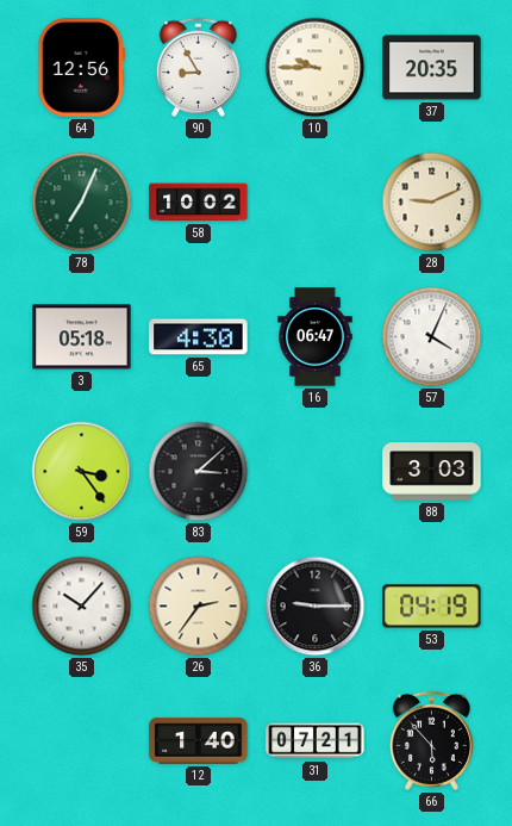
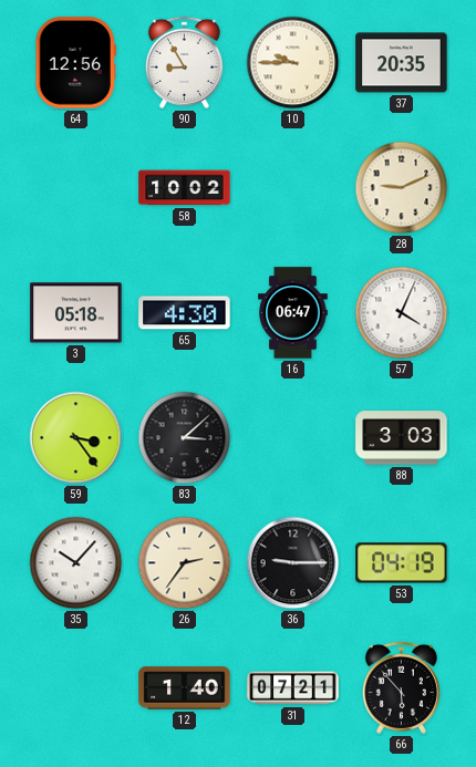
78: 7:04 -> none
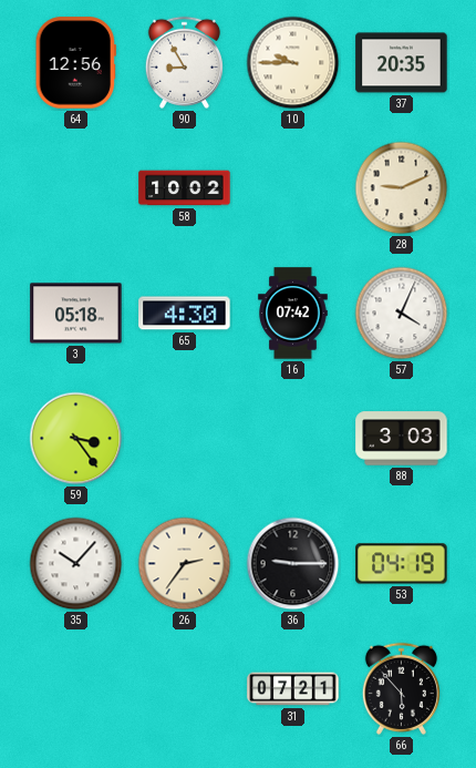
16: 06:47 -> 07:42
83: 3:08 -> none
12: 1:40 -> none
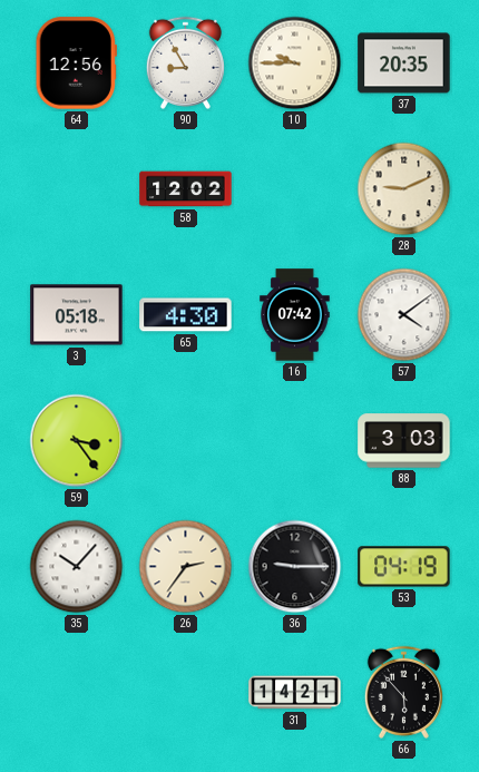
58: 10:02 -> 12:02
57: 4:04 -> 4:09
31: 07:21 -> 14:21
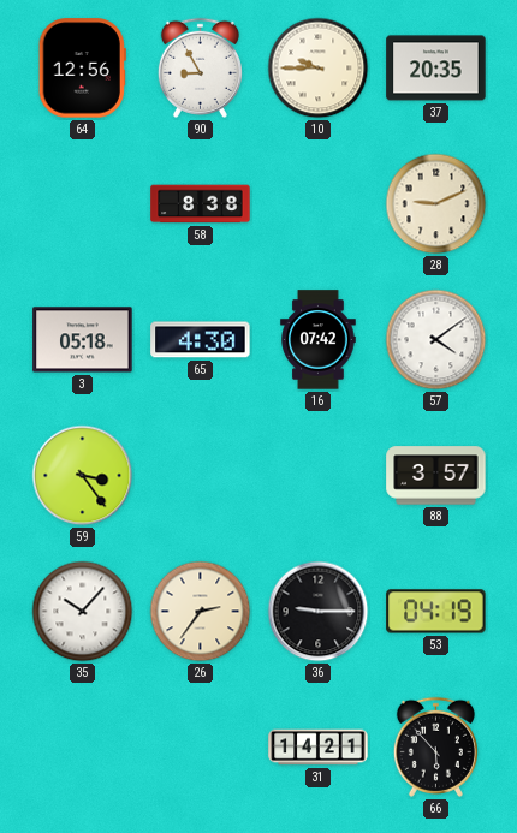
58: 12:02 -> 8:38
88: 3:03 -> 3:57
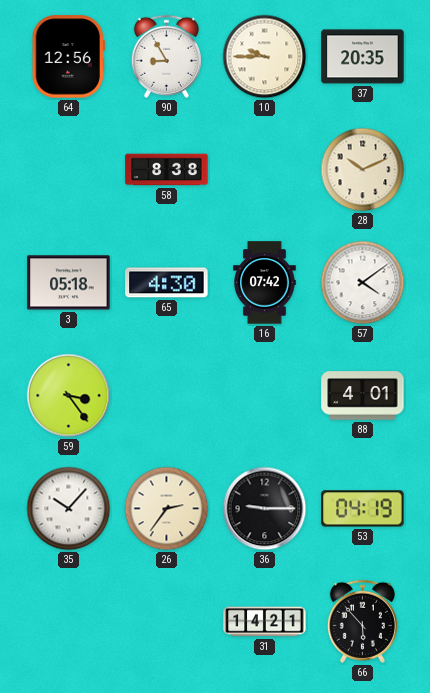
28: 9:11 -> 10:11
88: 3:57 -> 4:01
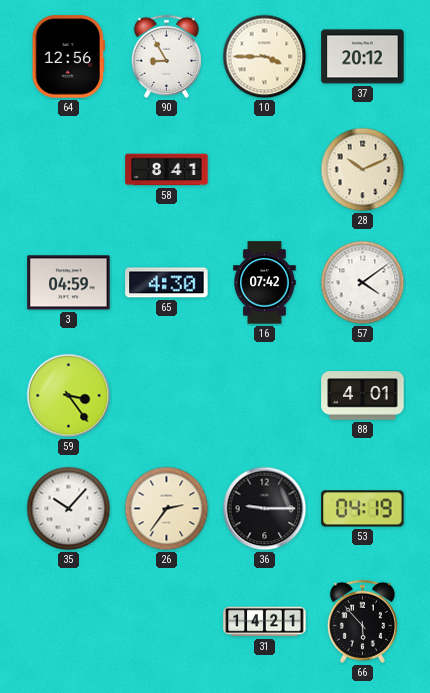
10: 9:45 -> 3:45
37: 20:35 -> 20:12
58: 8:38 -> 8:41
3: 05:18 -> 04:59
